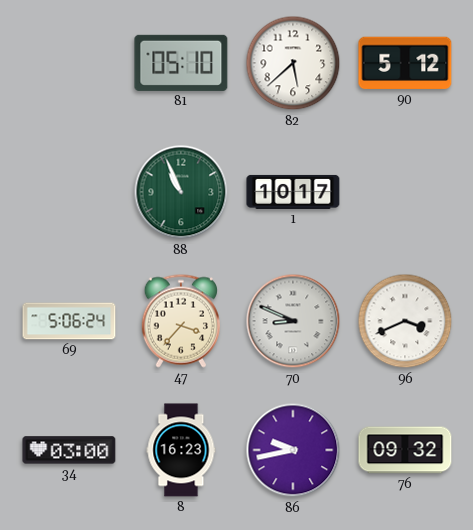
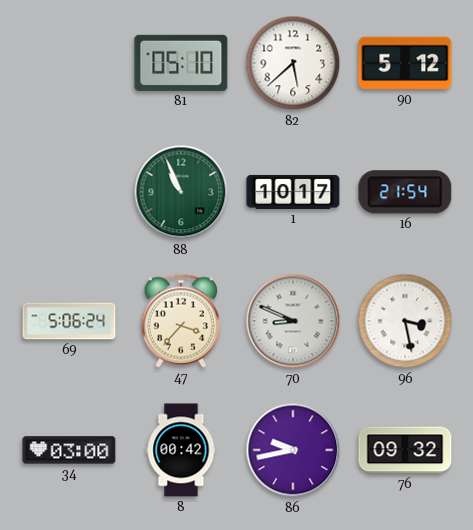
16: none -> 21:54
96: 3:41 -> 3:28
8: 16:23 -> 00:42
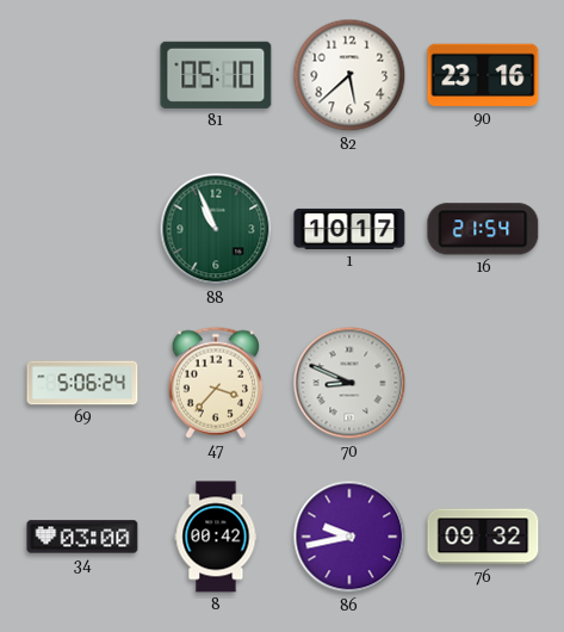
90: 5:12 -> 23:16
96: 3:28 -> none
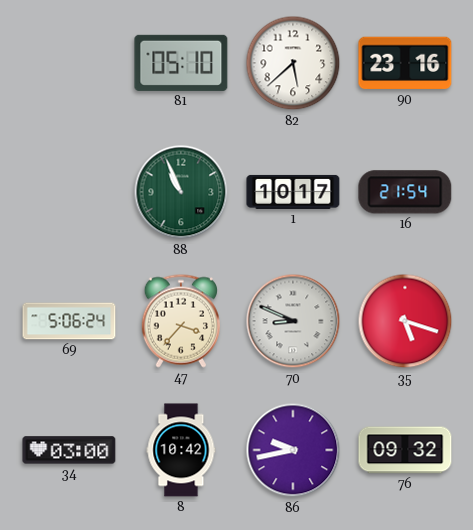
35: none -> 5:18
8: 00:42 -> 10:42
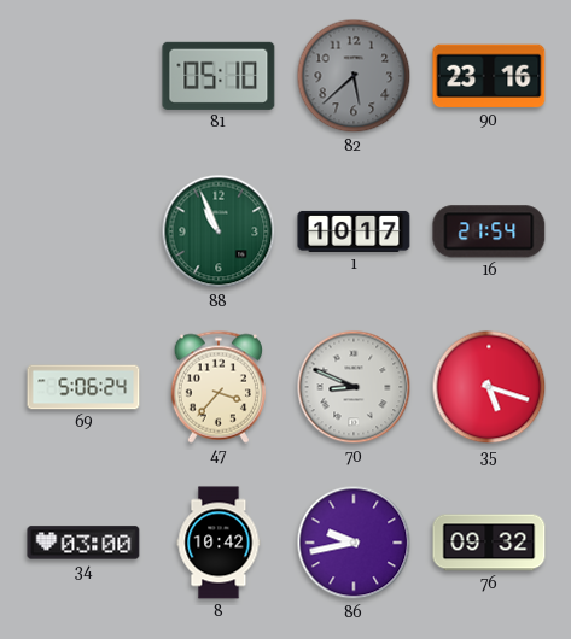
82 dial: white -> grey
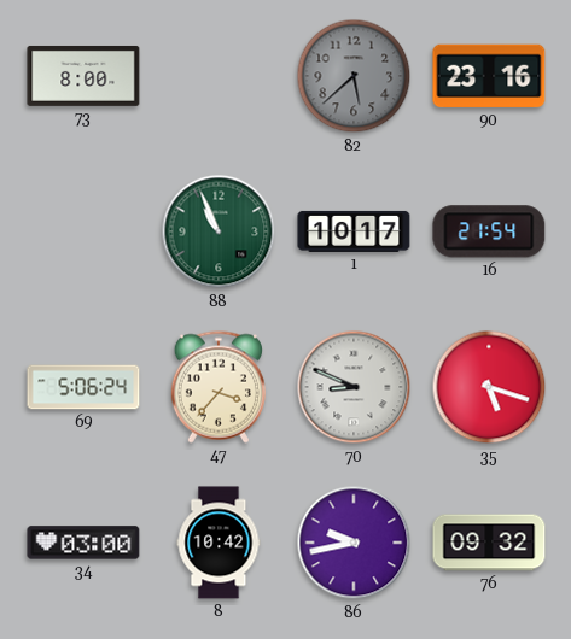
73: none -> 8:00
81: 05:10 -> none
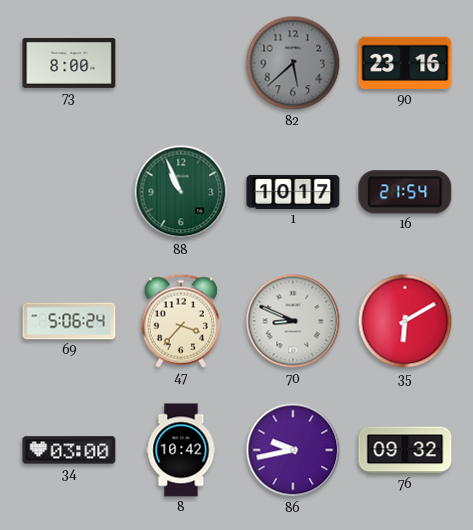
35: 5:18 -> 6:10
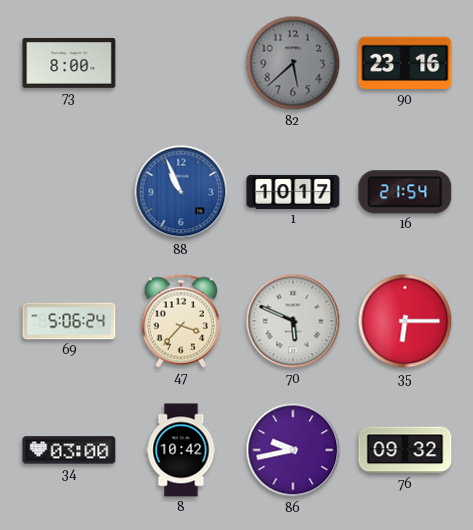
88 dial: green -> blue
70: 8:49 -> 5:49
35: 6:10 -> 6:15
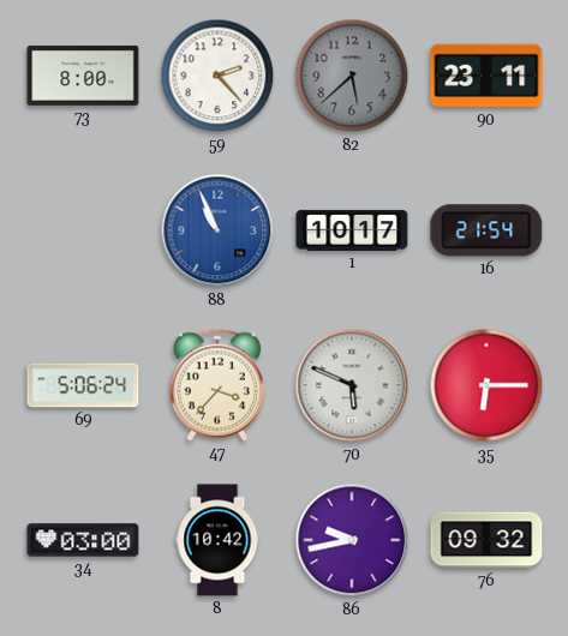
59: none -> 2:23
90: 23:16 -> 23:11
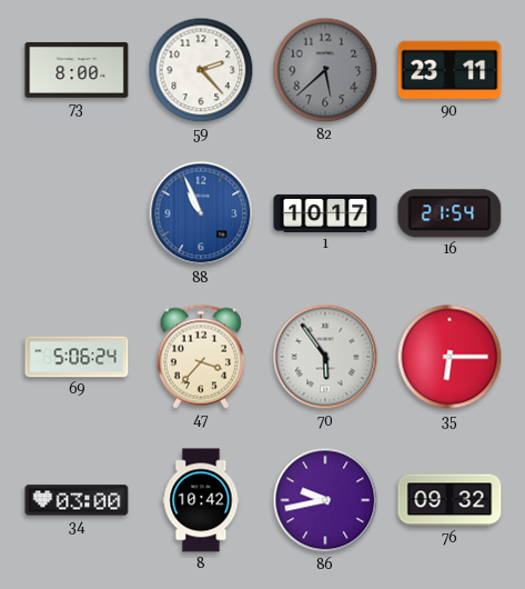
70: 5:49 -> 5:54
